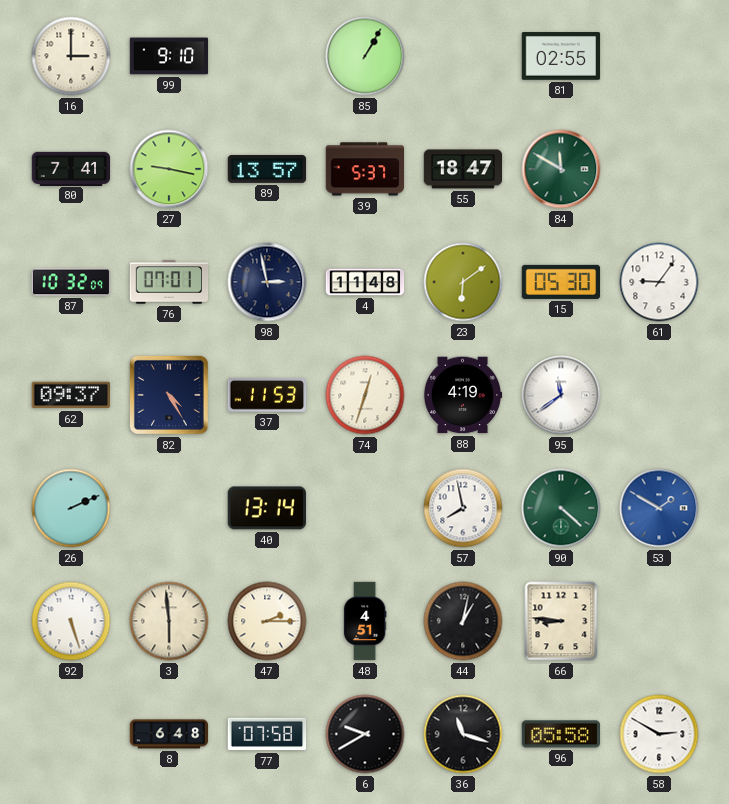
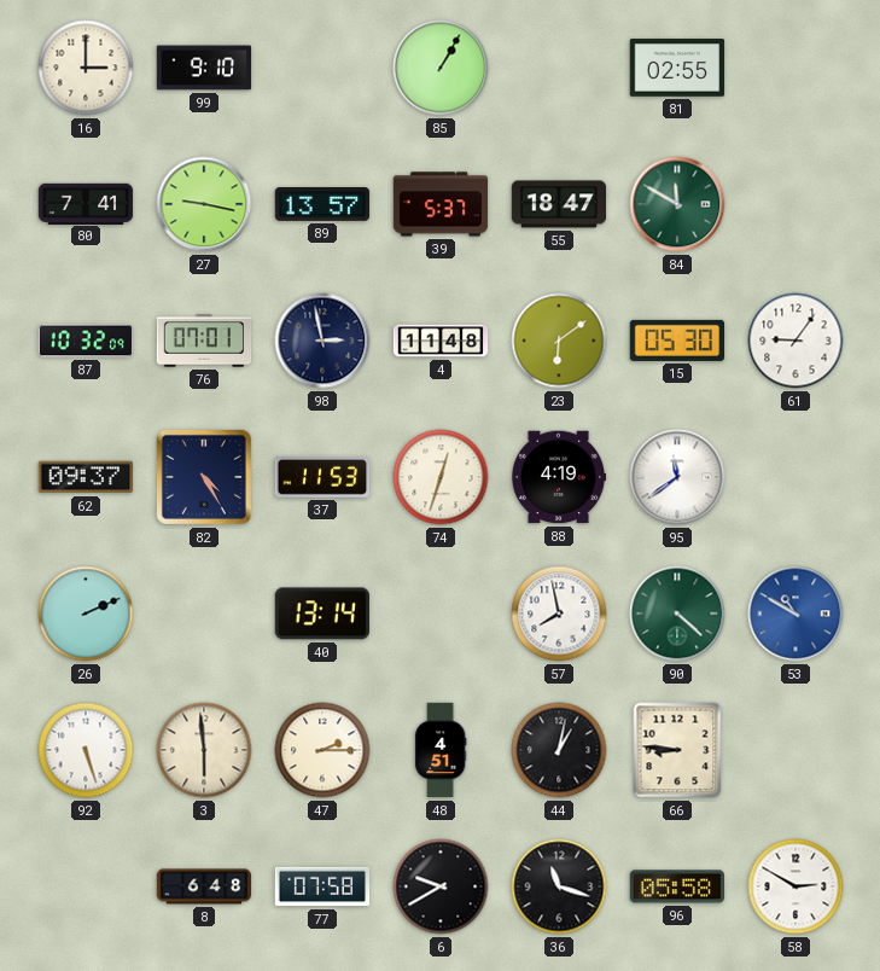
53: 1:50 -> 10:50
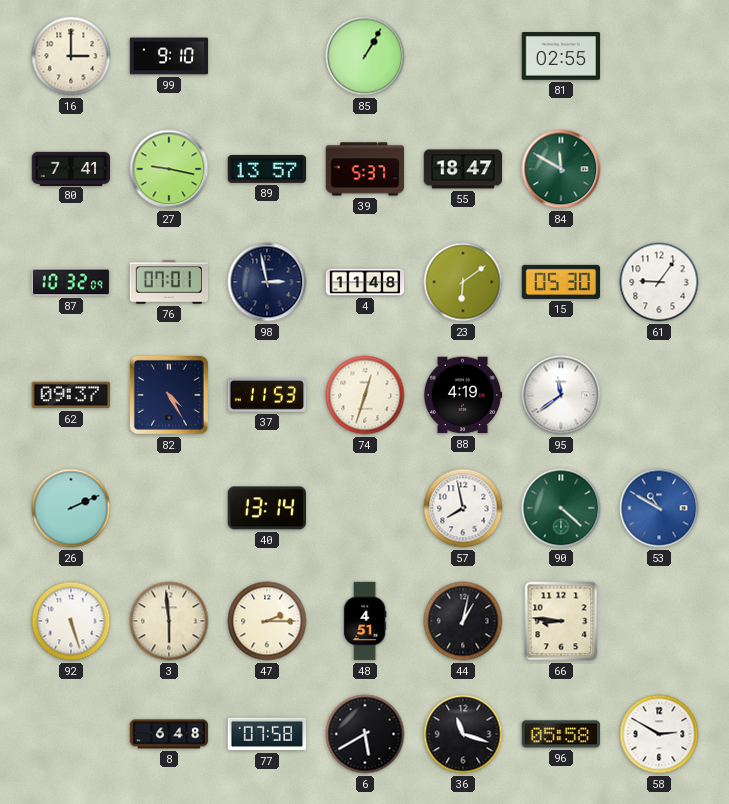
6: 9:40 -> 5:40
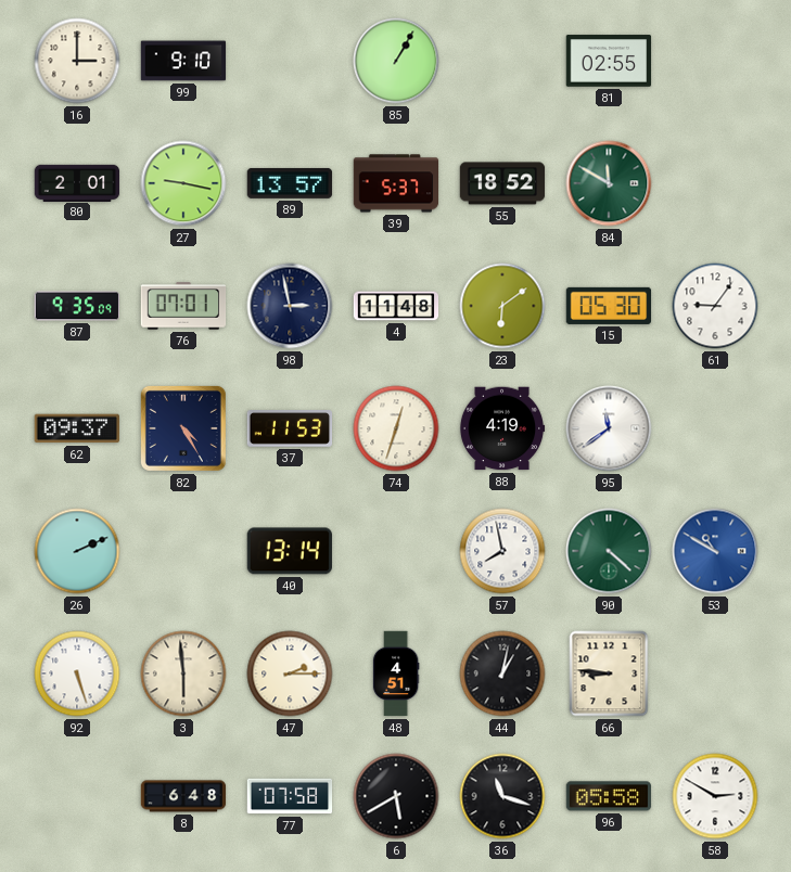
80: 7:41 -> 2:01
55: 18:47 -> 18:52
87: 10:32 -> 9:35
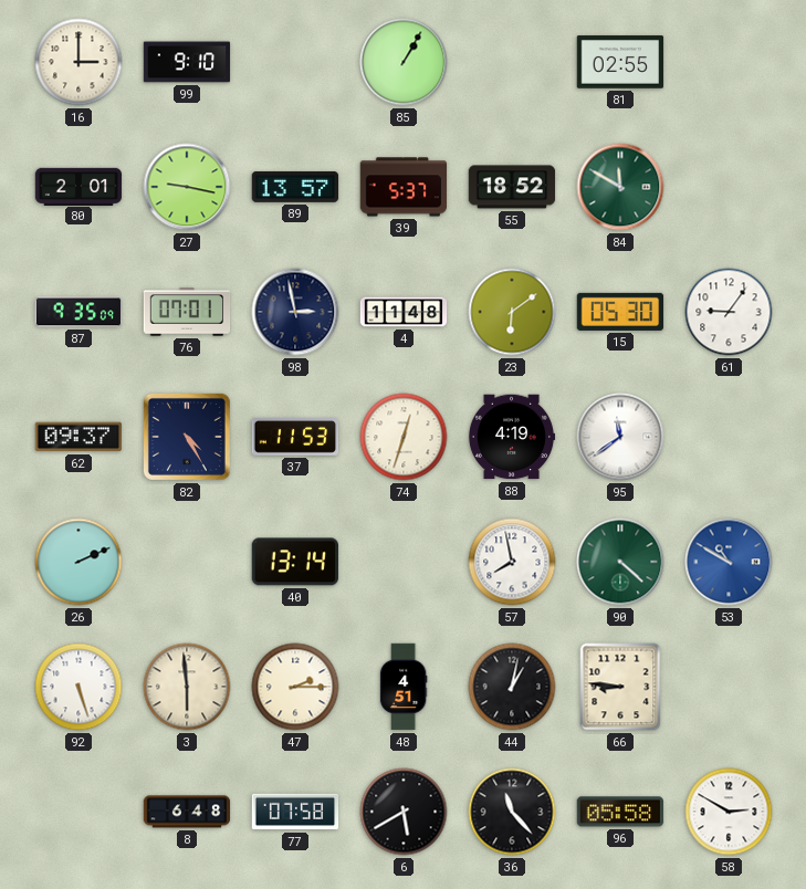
36: 11:18 -> 11:23
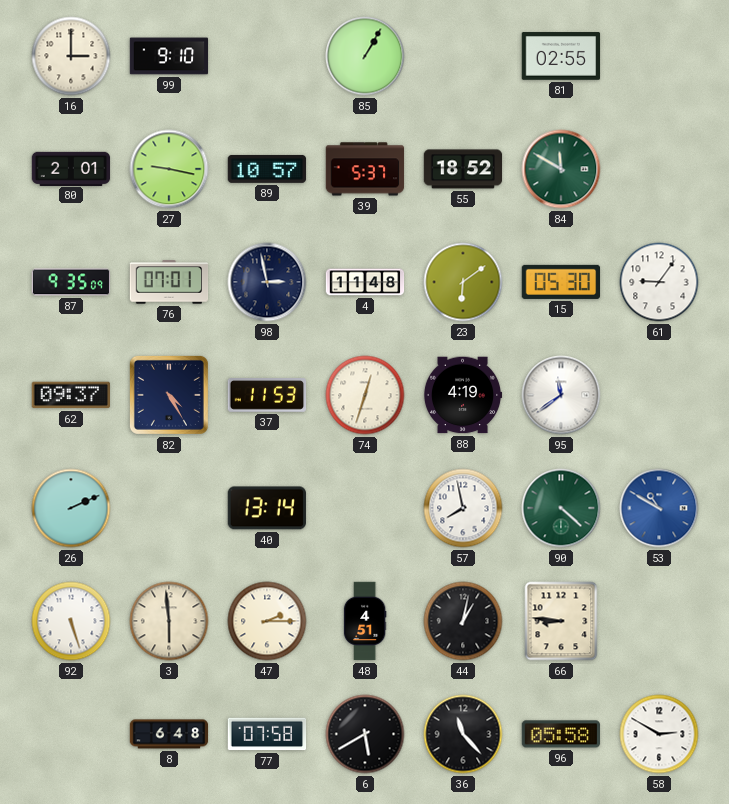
89: 13:57 -> 10:57
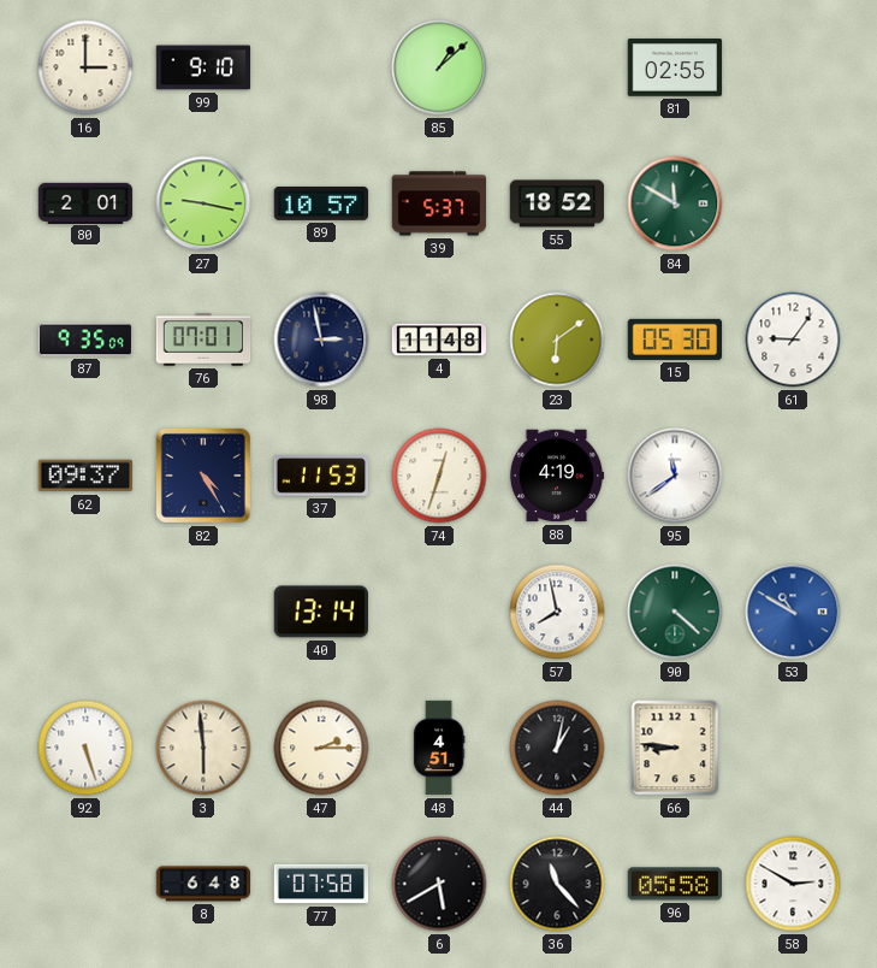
85: 1:05 -> 1:08
26: 2:11 -> none
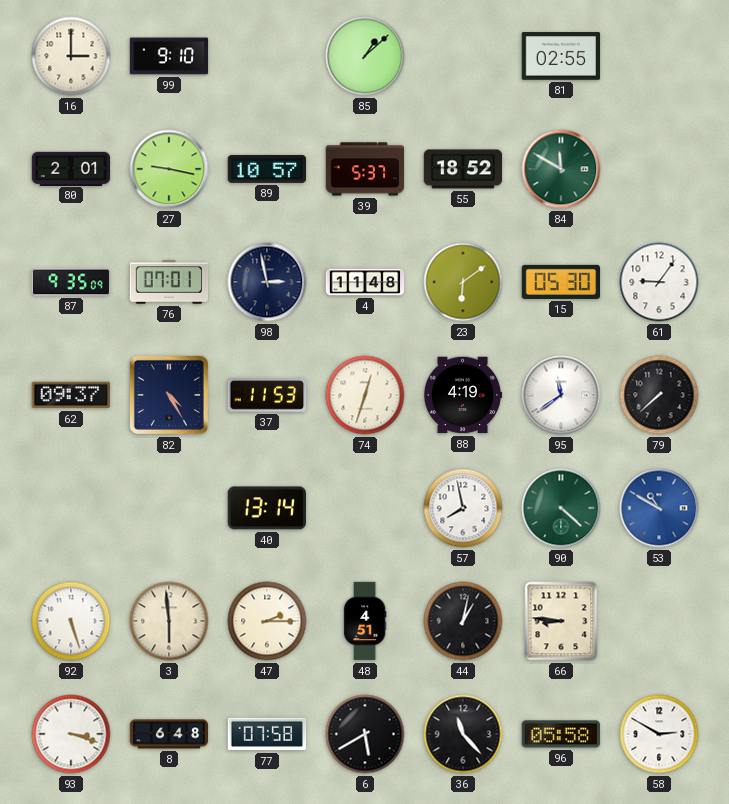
79: none -> 7:38
93: none -> 3:18
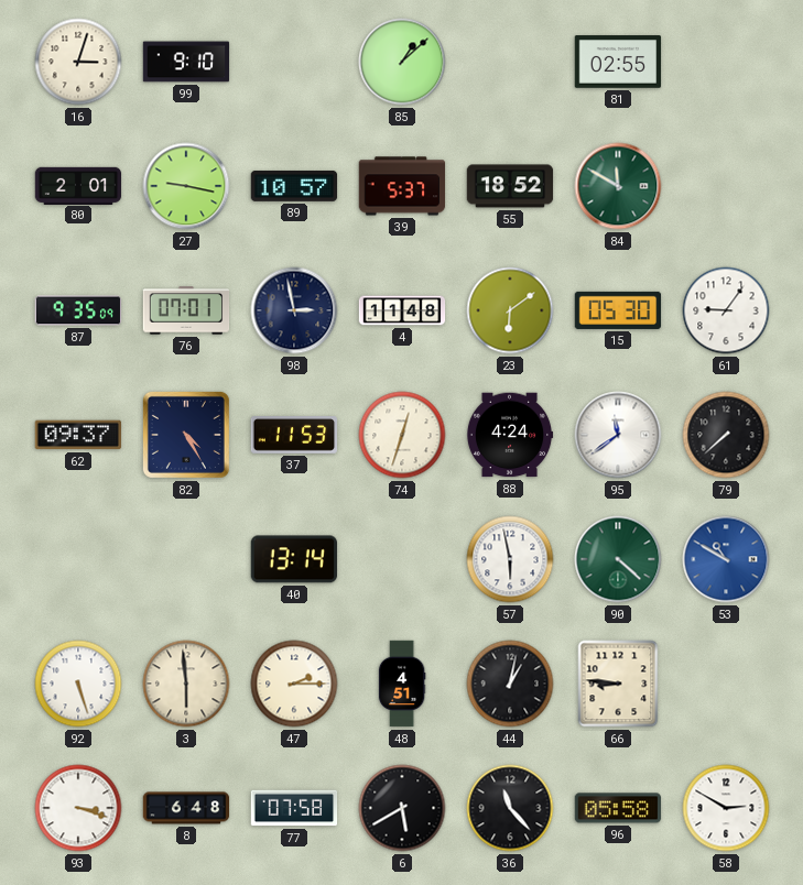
16: 3:00 -> 3:03
88: 4:19 -> 4:24
57: 7:58 -> 5:58
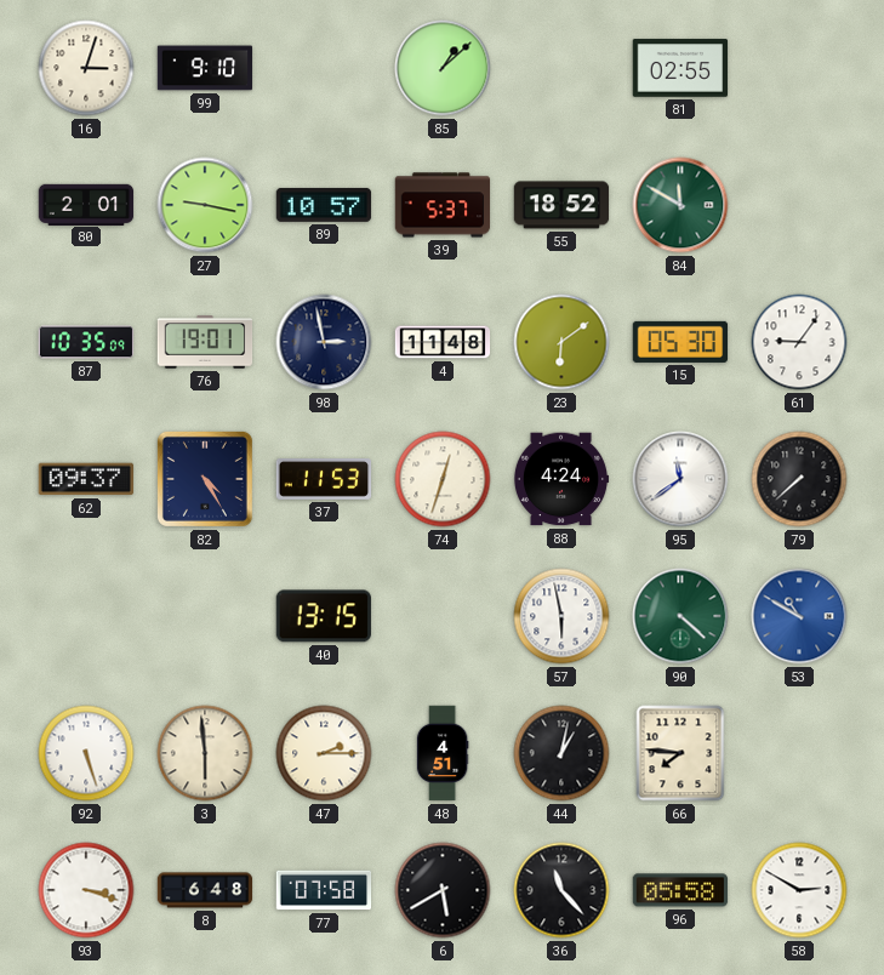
87: 9:35 -> 10:35
76: 07:01 -> 19:01
40: 13:14 -> 13:15
66: 8:46 -> 7:46
